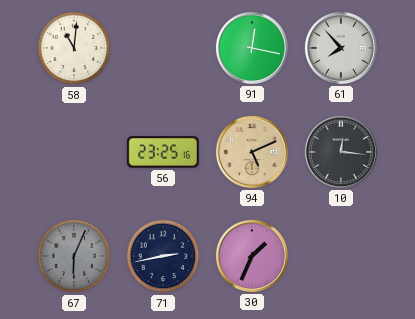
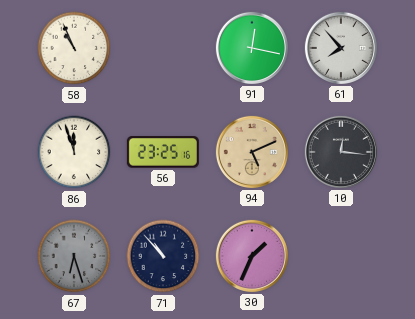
58: 11:01 -> 10:56
86: none -> 11:57
67: 6:04 -> 6:27
71: 2:43 -> 10:53
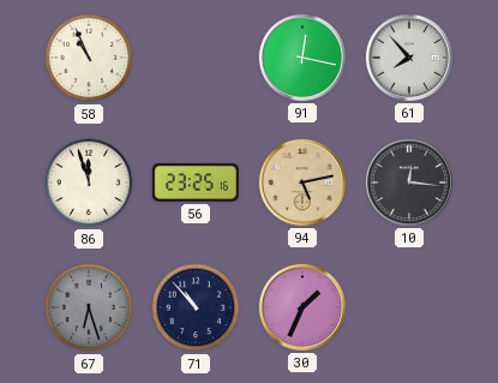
94: 5:11 -> 5:13
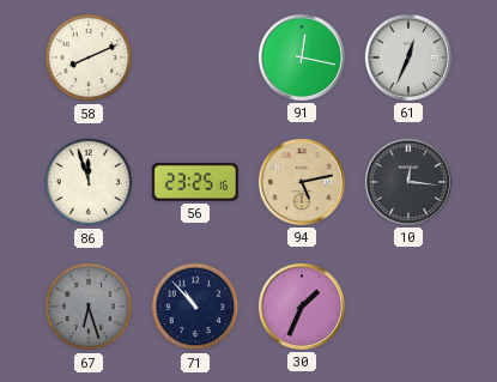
58: 10:56 -> 8:11
61: 7:53 -> 12:34
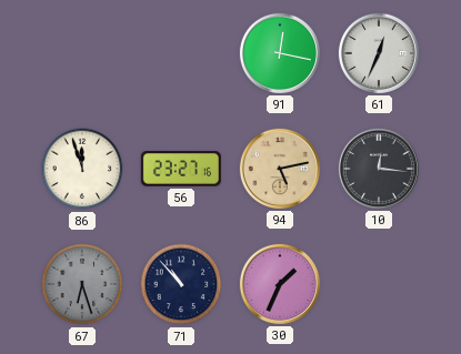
58: 8:11 -> none
56: 23:25 -> 23:27
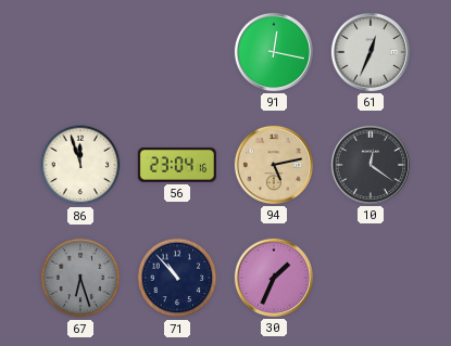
56: 23:27 -> 23:04
10: 12:16 -> 12:21
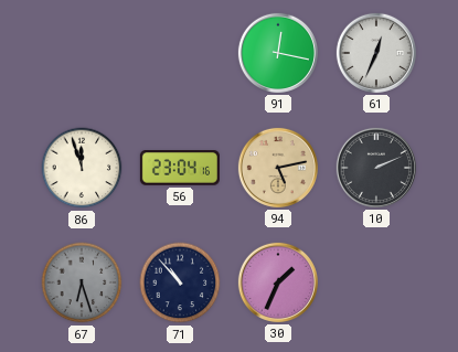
10: 12:21 -> 2:11
